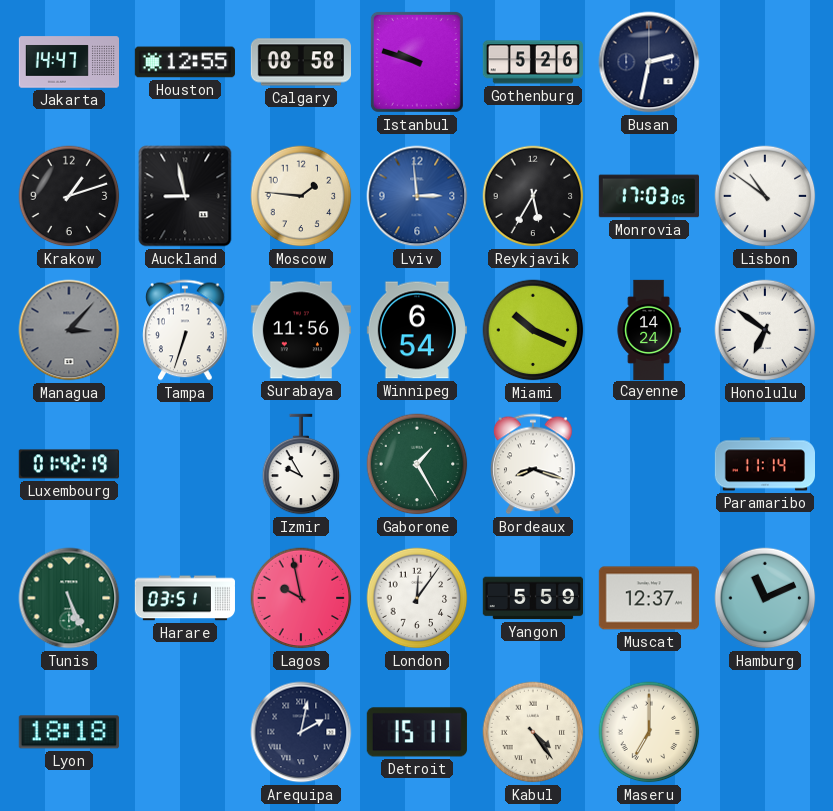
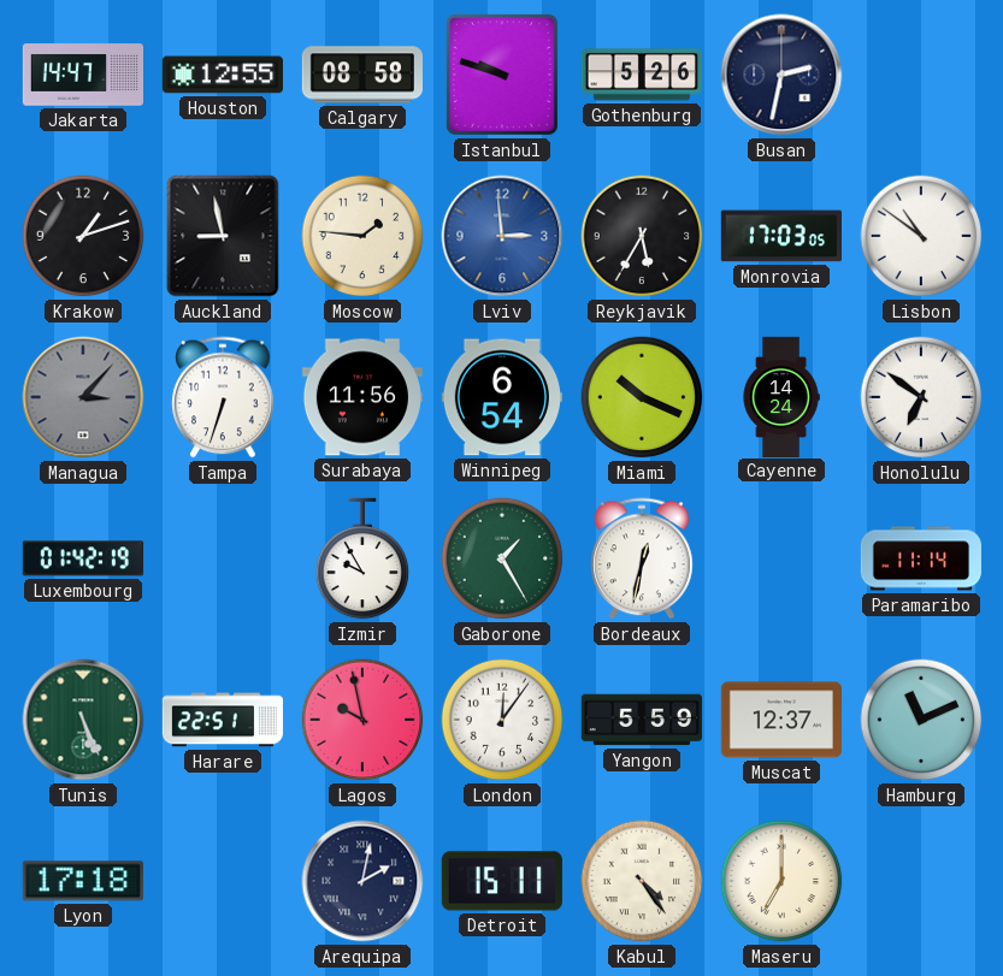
Bordeaux: 8:18 -> 12:32
Harare: 03:51 -> 22:51
Lyon: 18:18 -> 17:18
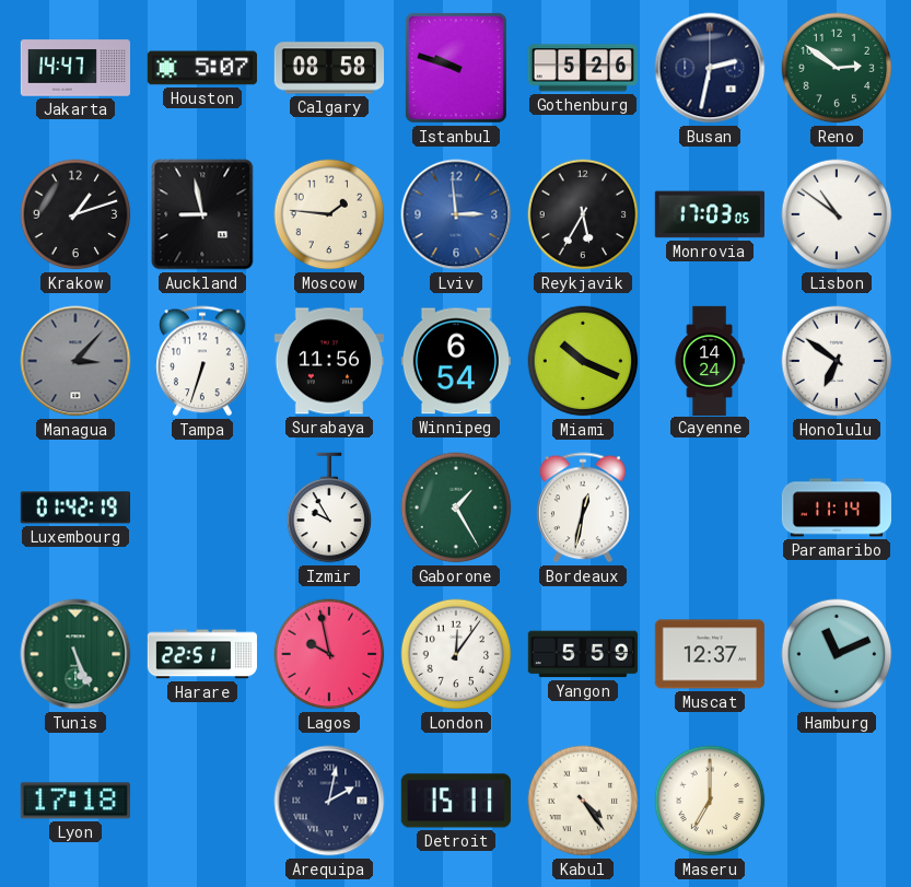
Houston: 12:55 -> 5:07
Reno: none -> 2:51
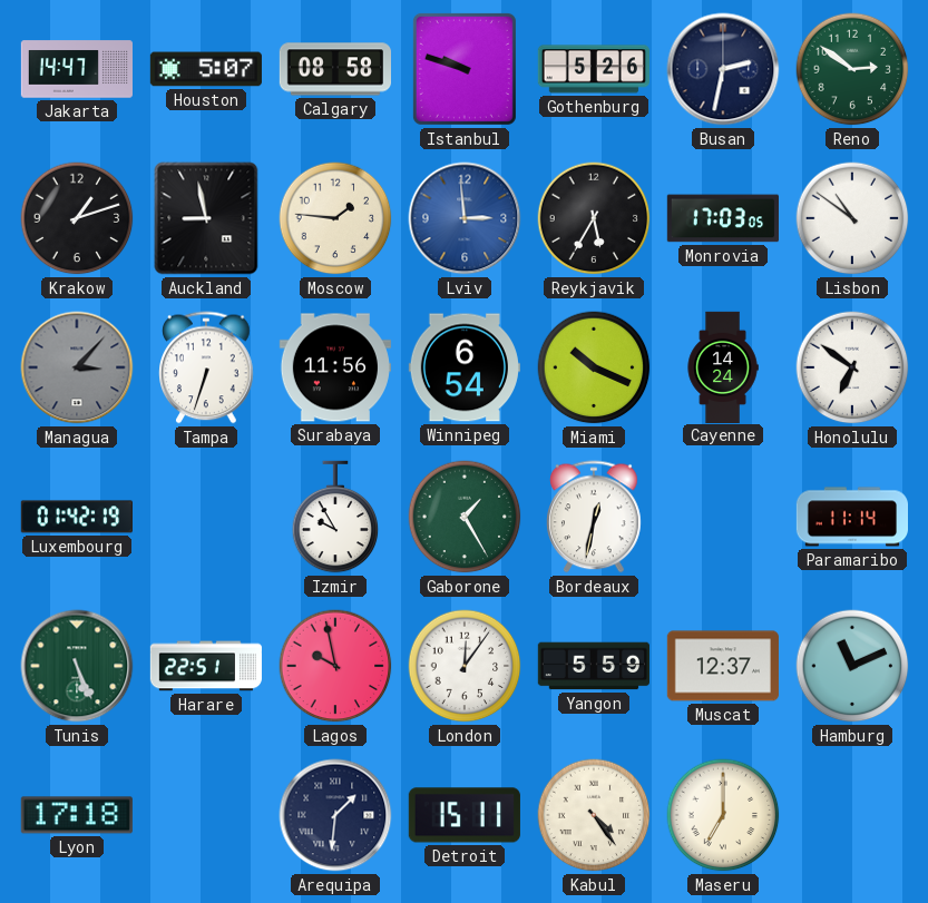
Arequipa: 2:02 -> 1:31
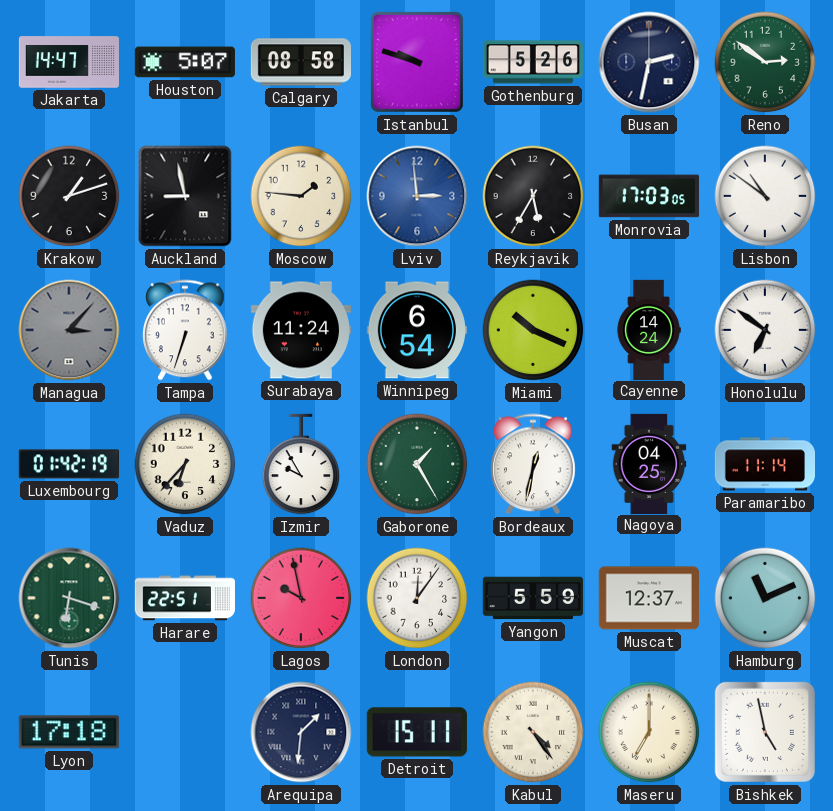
Surabaya: 11:56 -> 11:24
Vaduz: none -> 6:37
Nagoya: none -> 04:25
Tunis: 5:26 -> 6:18
Bishkek: none -> 4:58
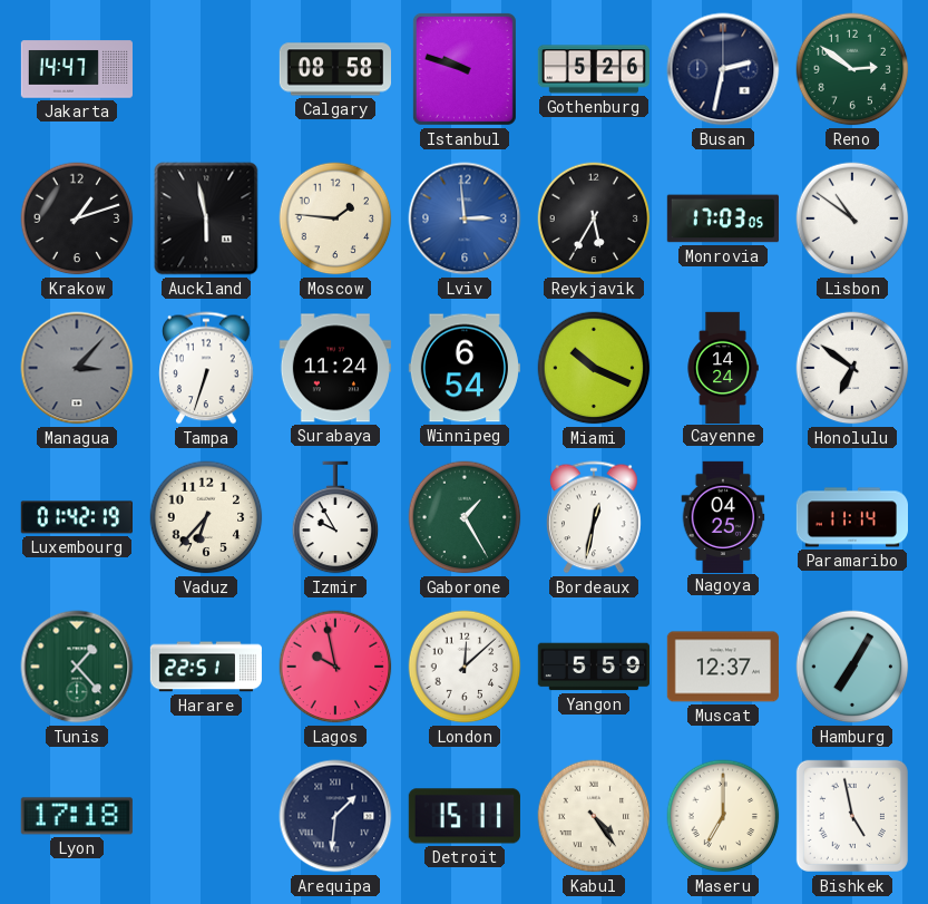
Houston: 5:07 -> none
Auckland: 8:58 -> 5:58
Tunis: 6:18 -> 1:23
London: 12:06 -> 12:08
Hamburg: 11:11 -> 7:05
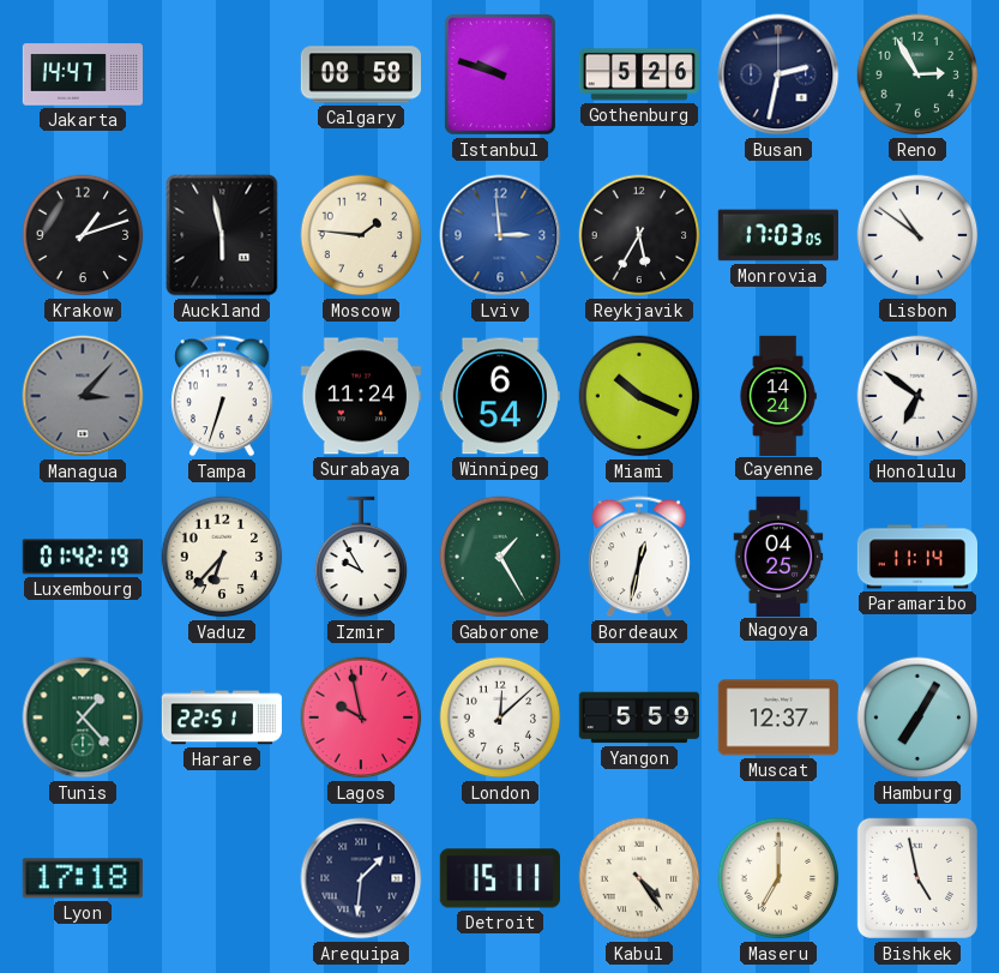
Reno: 2:51 -> 2:55
